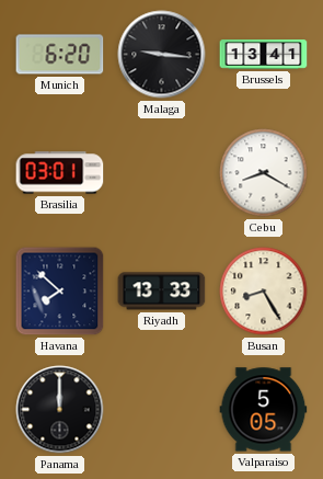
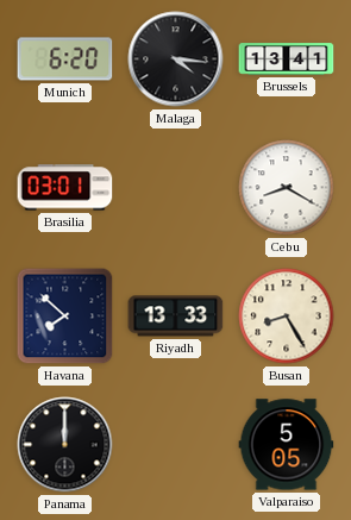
Malaga: 9:16 -> 4:16
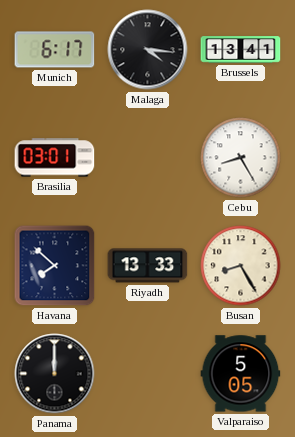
Munich: 6:20 -> 6:17
Cebu: 8:20 -> 8:25
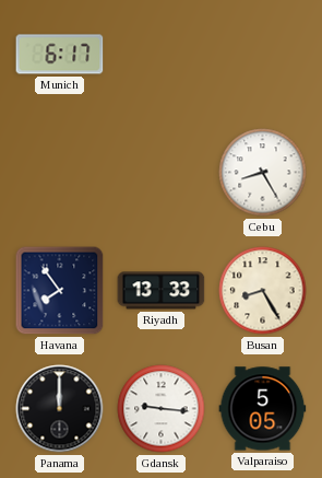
Malaga: 4:16 -> none
Brussels: 13:41 -> none
Brasilia: 03:01 -> none
Havana: 7:52 -> 7:54
Gdansk: none -> 9:16
